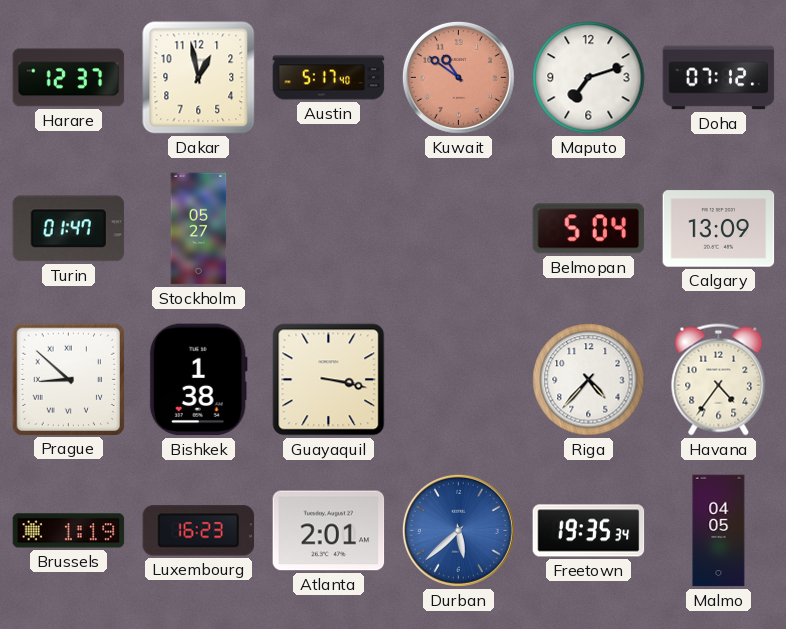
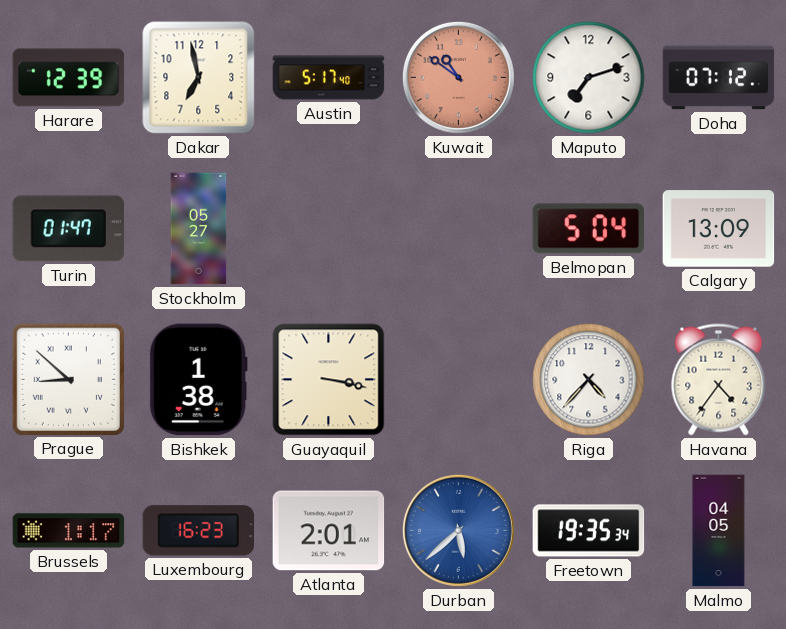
Harare: 12:37 -> 12:39
Dakar: 12:58 -> 6:58
Brussels: 1:19 -> 1:17
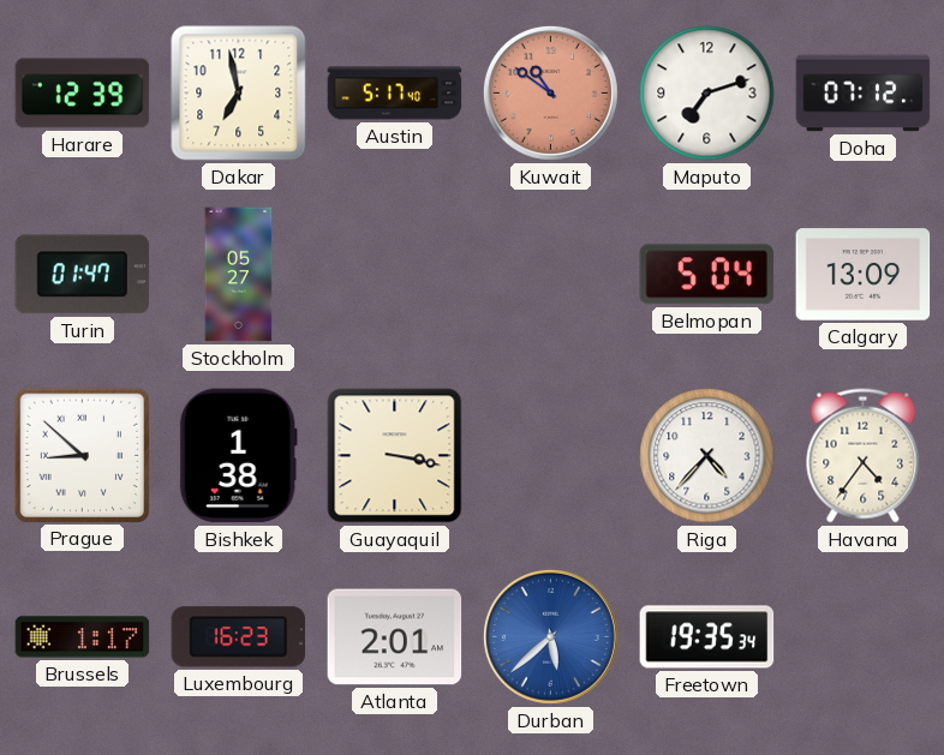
Malmo: 04:05 -> none
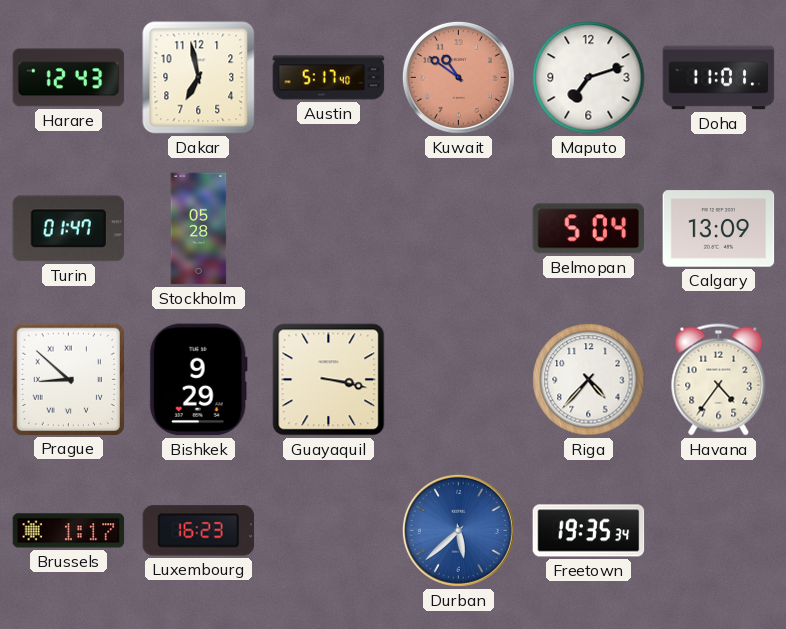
Harare: 12:39 -> 12:43
Doha: 07:12 -> 11:01
Stockholm: 05:27 -> 05:28
Bishkek: 1:38 -> 9:29
Atlanta: 2:01 -> none
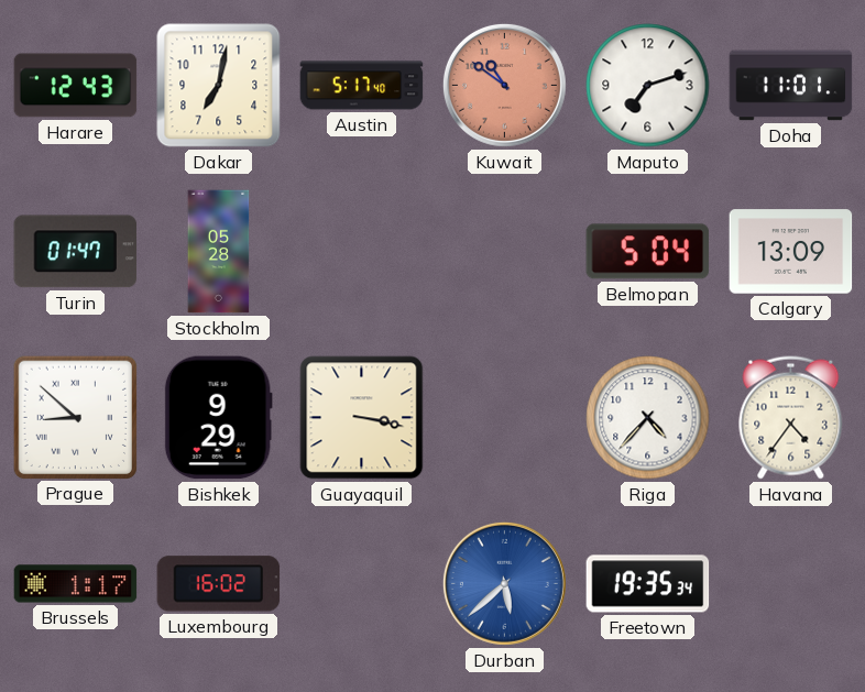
Dakar: 6:58 -> 7:02
Luxembourg: 16:23 -> 16:02
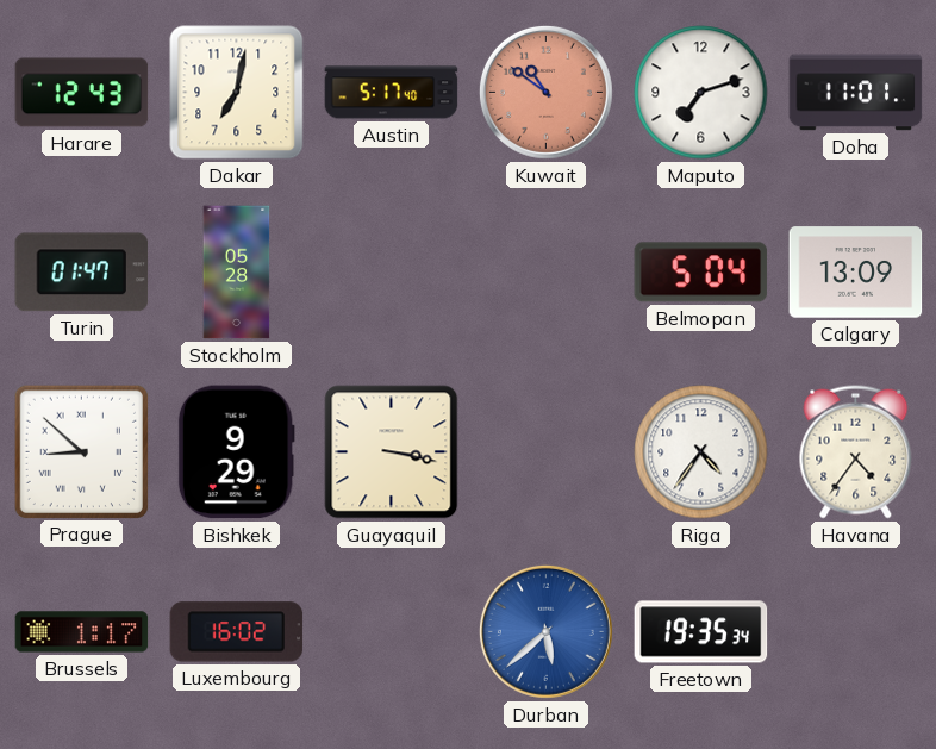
Riga: 4:37 -> 4:36
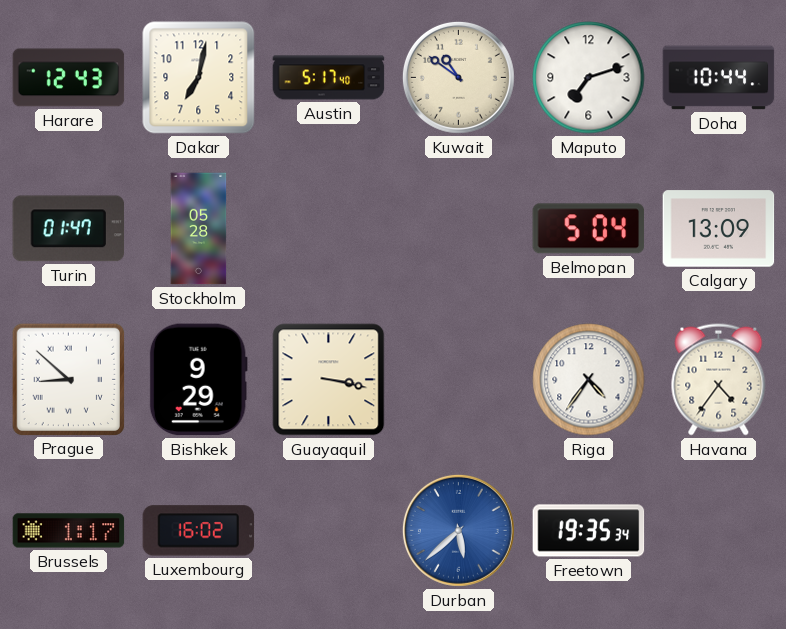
Kuwait dial: salmon -> cream
Doha: 11:01 -> 10:44
